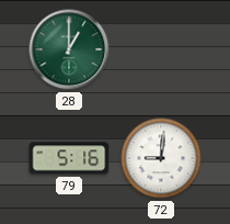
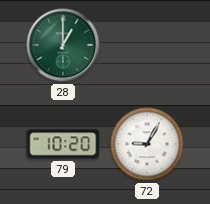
79: 5:16 -> 10:20
72: 9:01 -> 9:05
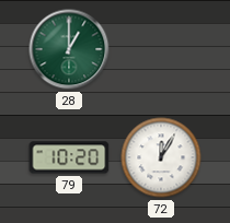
72: 9:05 -> 12:05
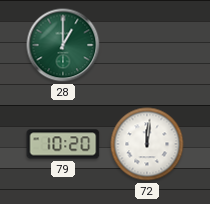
72: 12:05 -> 12:01
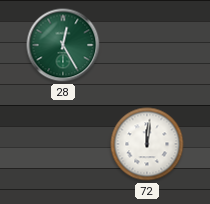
28: 1:00 -> 12:25
79: 10:20 -> none
